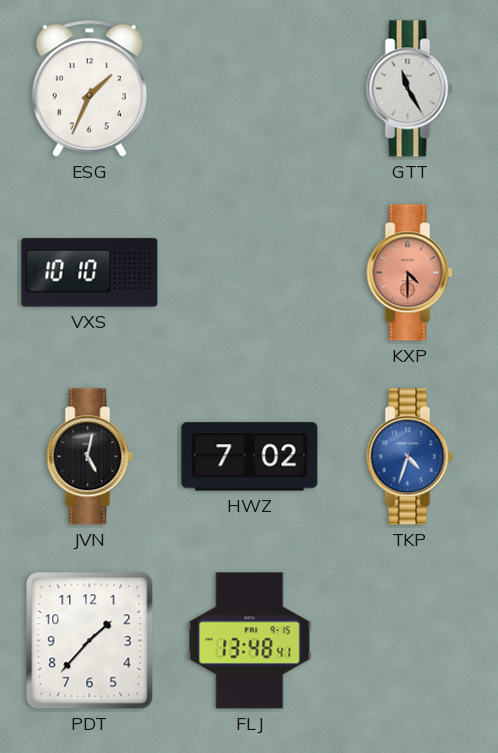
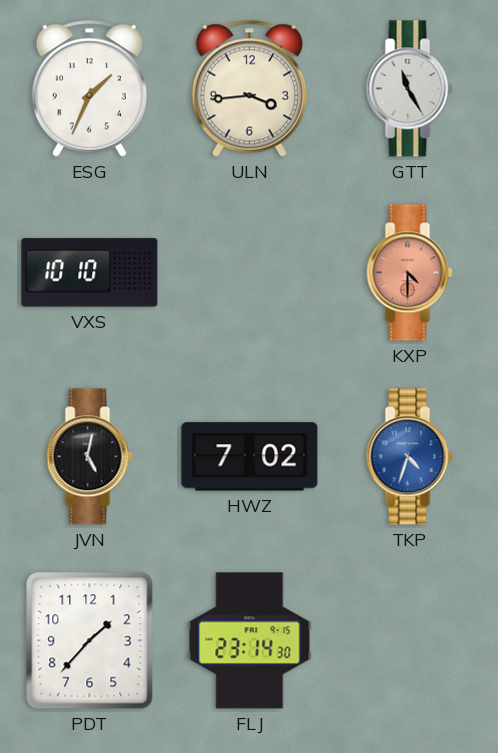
ULN: none -> 3:44
FLJ: 13:48 -> 23:14
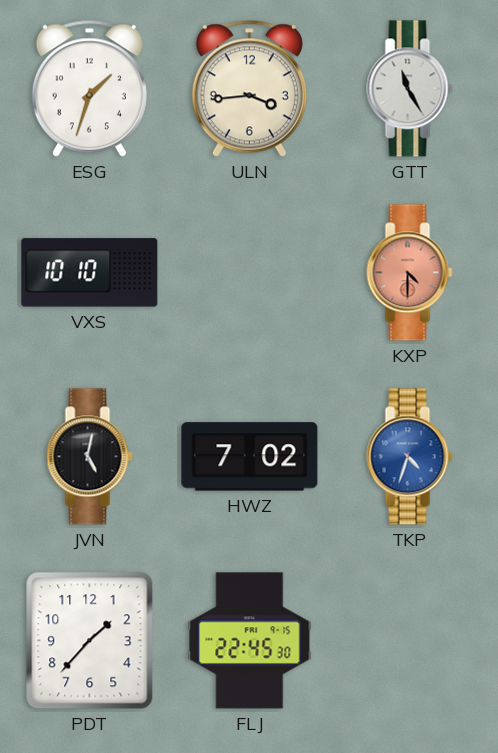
ESG: 1:34 -> 1:33
FLJ: 23:14 -> 22:45
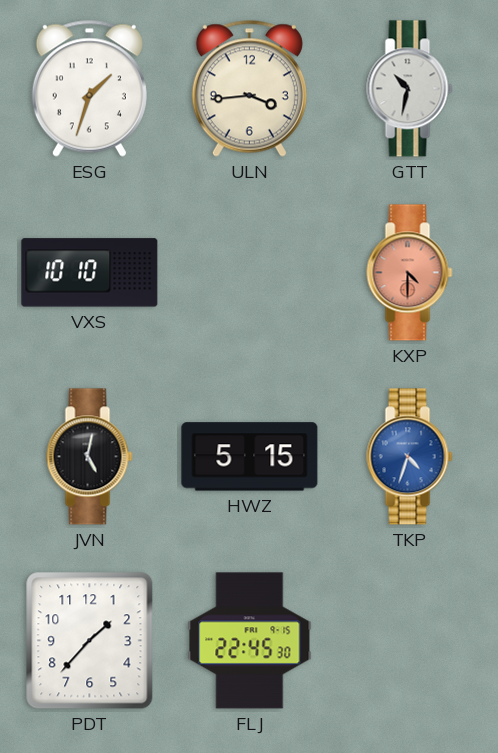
GTT: 11:25 -> 10:32
HWZ: 7:02 -> 5:15
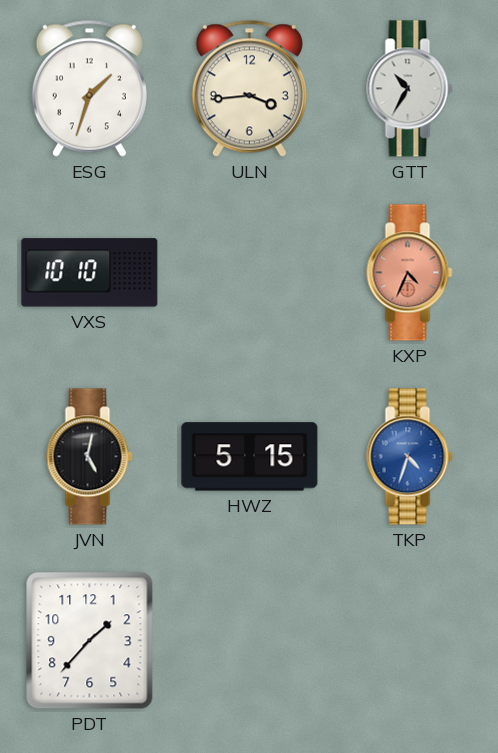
GTT: 10:32 -> 10:35
KXP: 4:30 -> 4:34
FLJ: 22:45 -> none
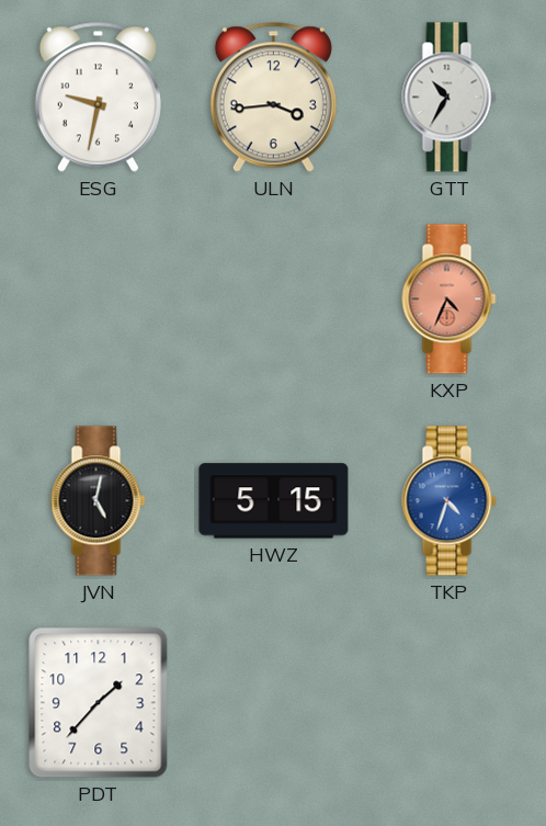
ESG: 1:33 -> 9:32
VXS: 10:10 -> none
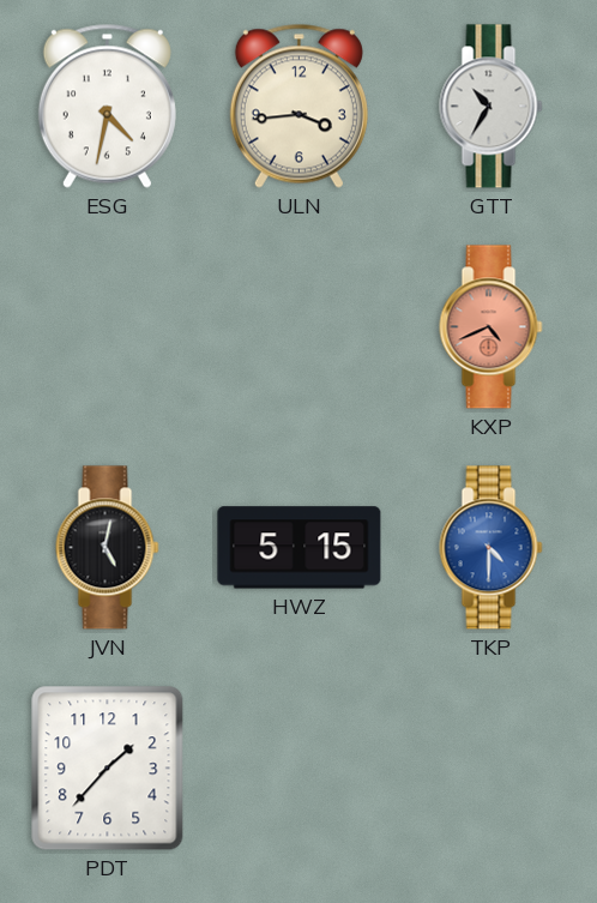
ESG: 9:32 -> 4:32
KXP: 4:34 -> 4:41
TKP: 4:33 -> 4:30
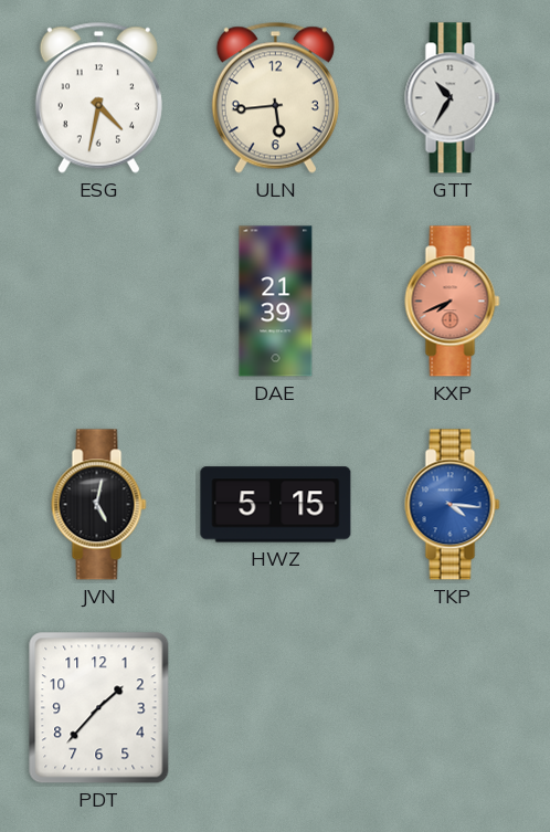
ULN: 3:44 -> 5:44
DAE: none -> 21:39
KXP: 4:41 -> 7:41
TKP: 4:30 -> 4:16
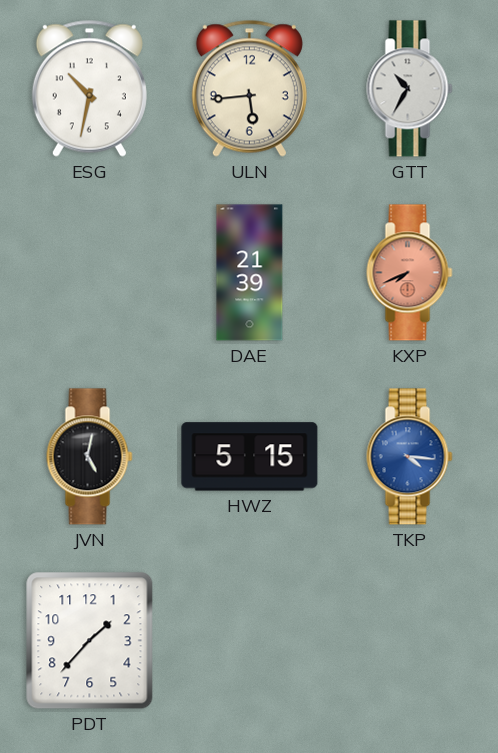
ESG: 4:32 -> 10:32
